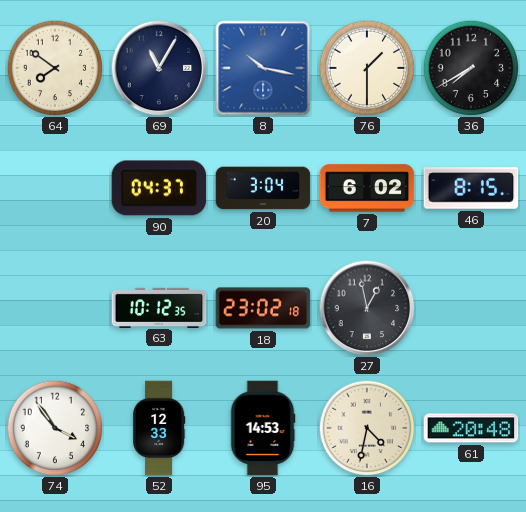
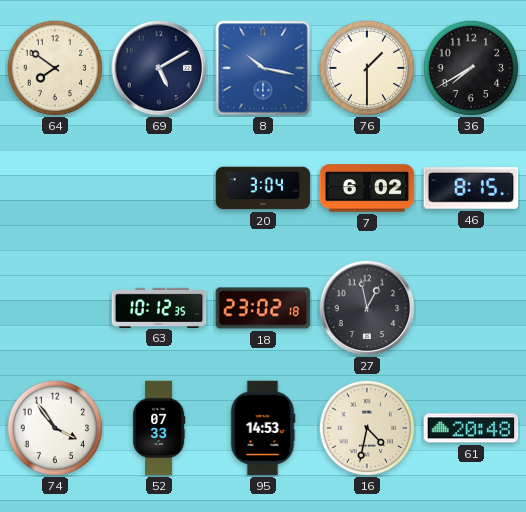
69: 11:05 -> 5:10
90: 04:37 -> none
52: 12:33 -> 07:33
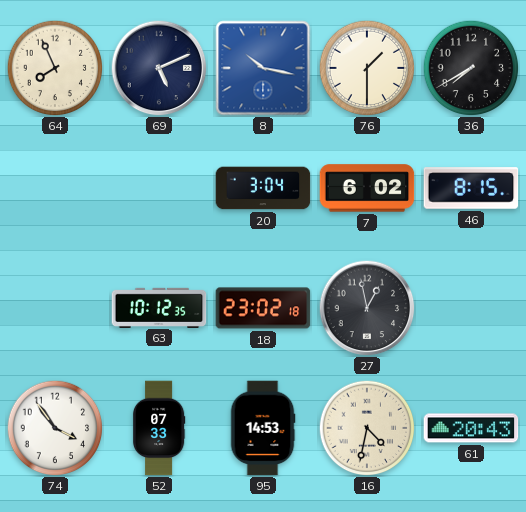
64: 7:51 -> 7:56
69: 5:10 -> 5:11
61: 20:48 -> 20:43
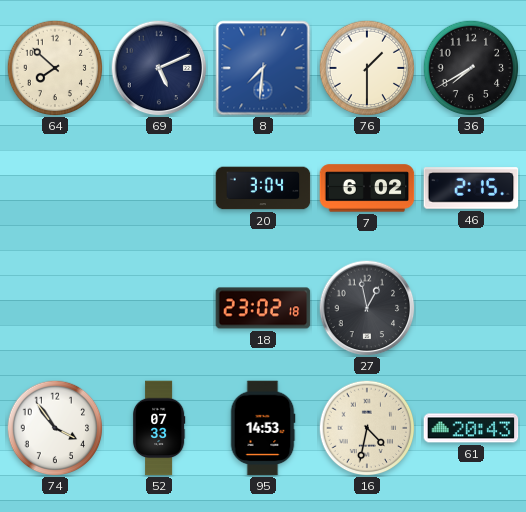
64: 7:56 -> 7:52
8: 10:17 -> 7:31
46: 8:15 -> 2:15
63: 10:12 -> none
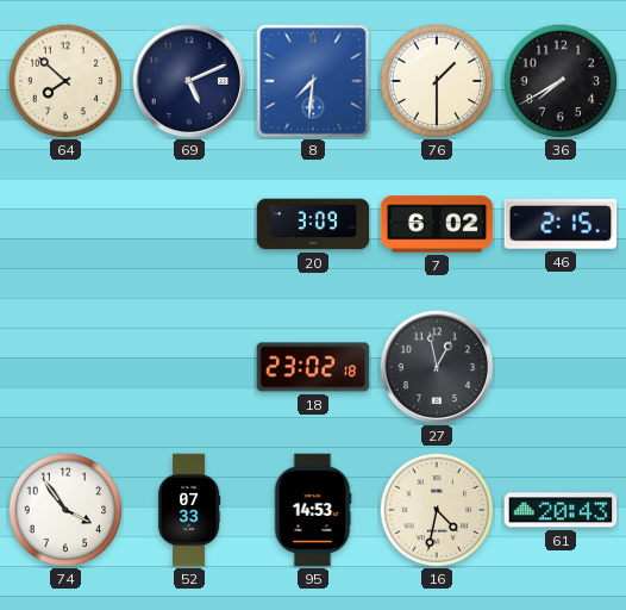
20: 3:04 -> 3:09
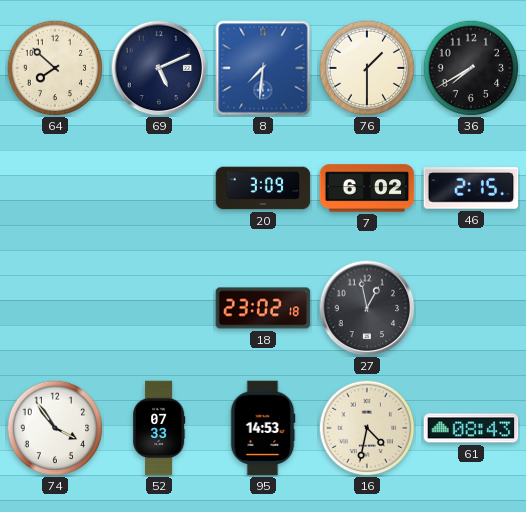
61: 20:43 -> 08:43
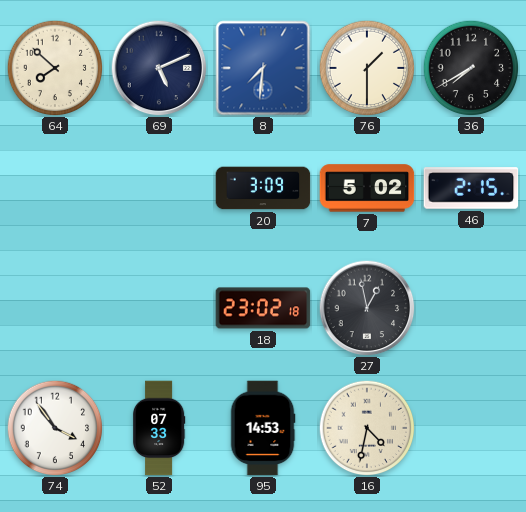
7: 6:02 -> 5:02
61: 08:43 -> none
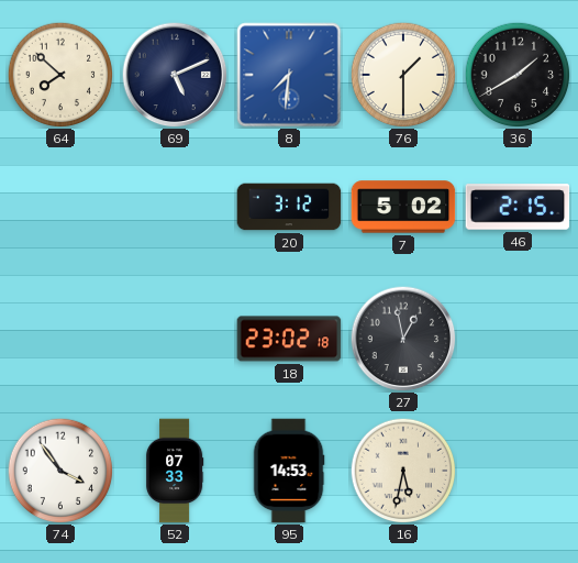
36: 7:40 -> 1:40
20: 3:09 -> 3:12
16: 4:32 -> 5:32
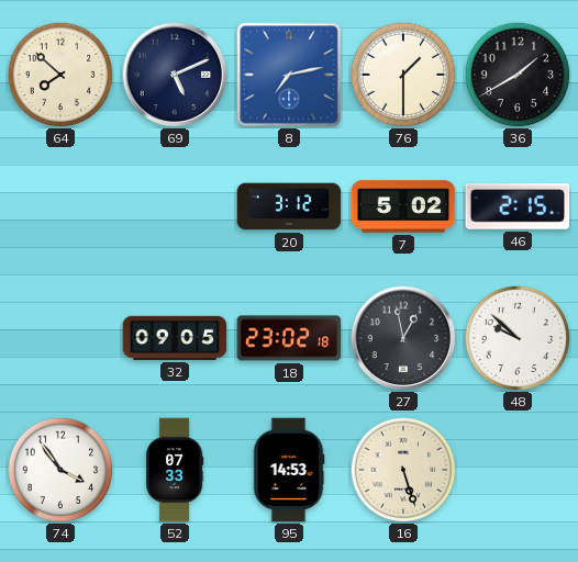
8: 7:31 -> 7:13
32: none -> 09:05
48: none -> 9:52
16: 5:32 -> 5:27
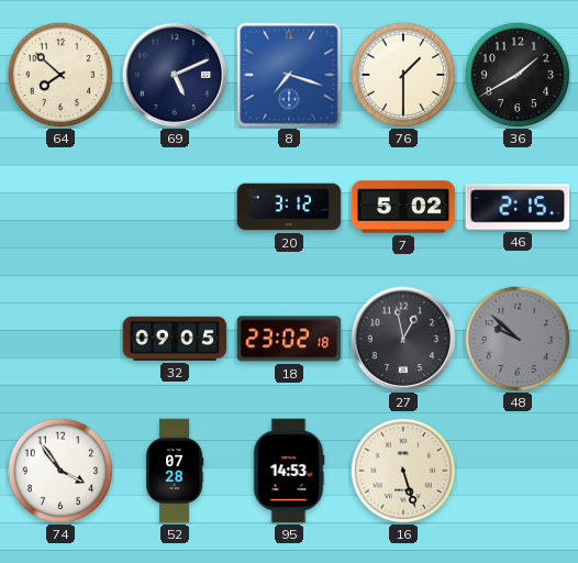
8: 7:13 -> 7:18
48 dial: white -> grey
52: 07:33 -> 07:28
